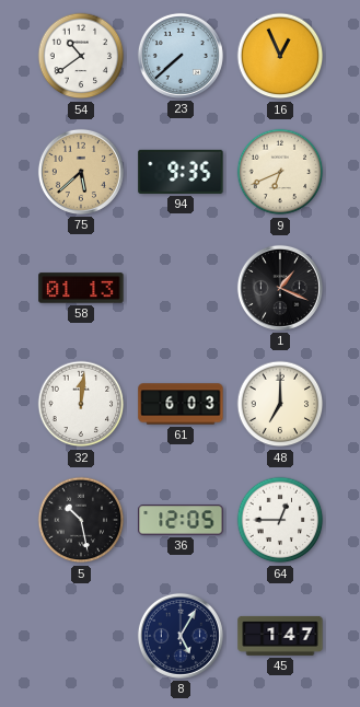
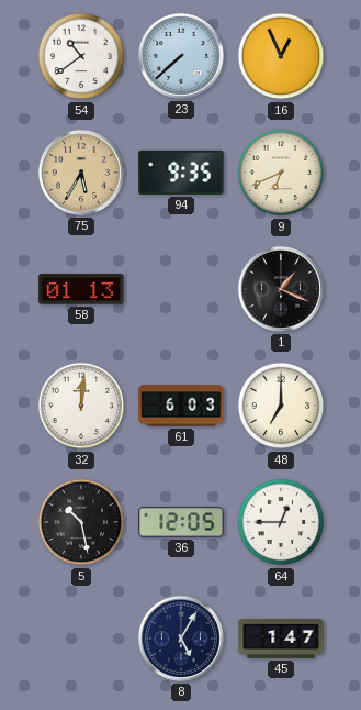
75: 5:38 -> 5:35
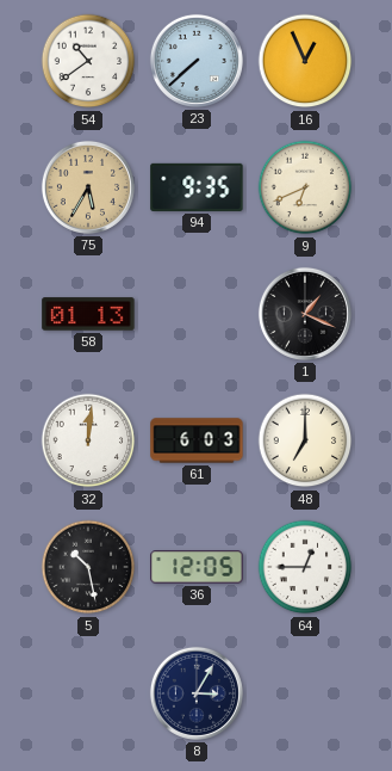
8: 5:05 -> 3:05
45: 1:47 -> none
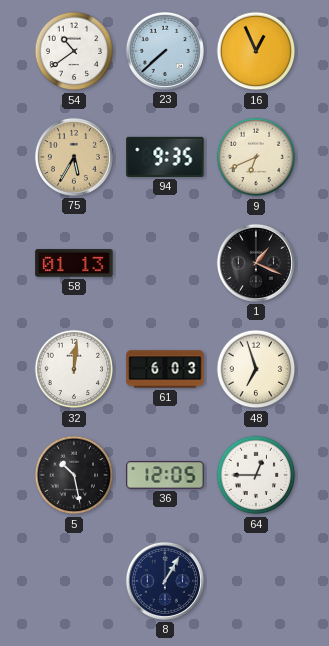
48: 7:00 -> 6:57
8: 3:05 -> 1:05
